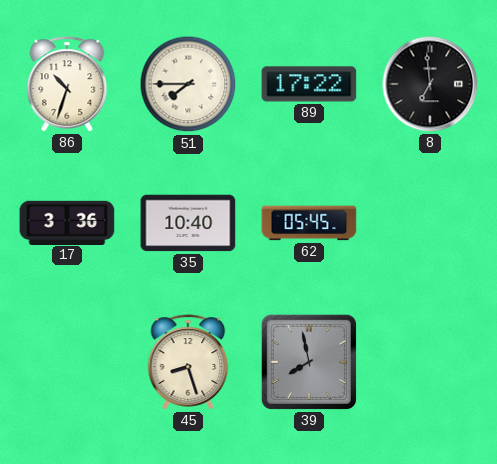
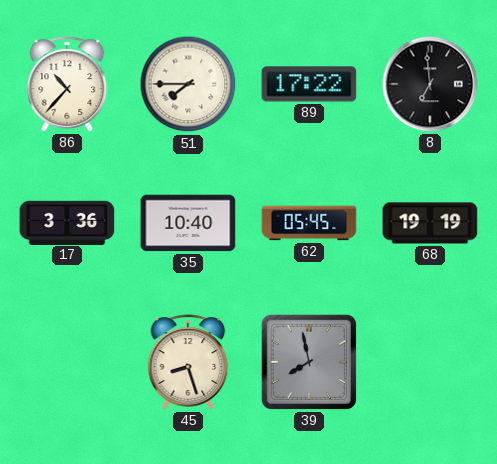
86: 10:33 -> 10:37
68: none -> 19:19
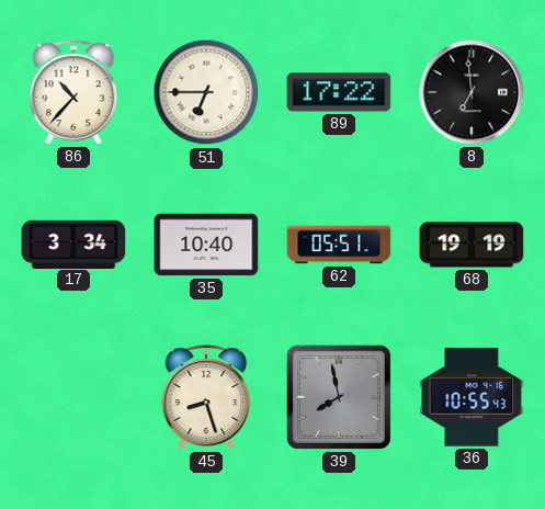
51: 7:45 -> 6:45
17: 3:36 -> 3:34
62: 05:45 -> 05:51
36: none -> 10:55
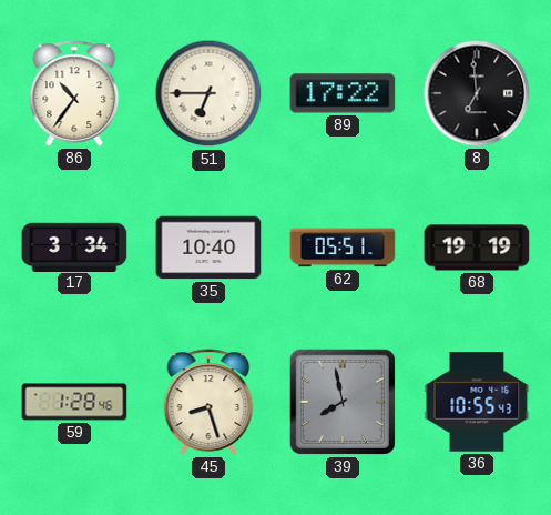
86: 10:37 -> 10:36
59: none -> 1:28
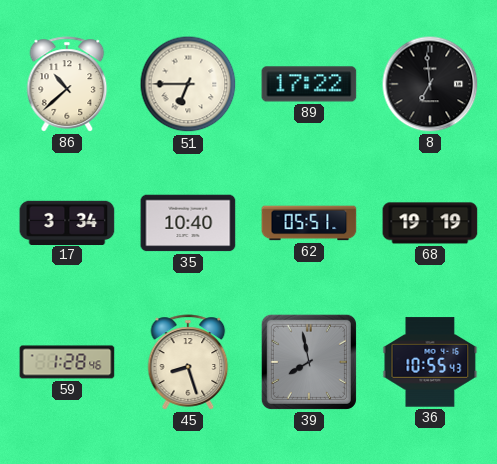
86: 10:36 -> 10:38
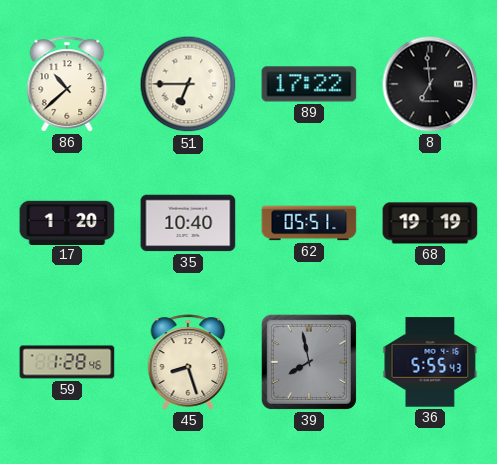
17: 3:34 -> 1:20
36: 10:55 -> 5:55
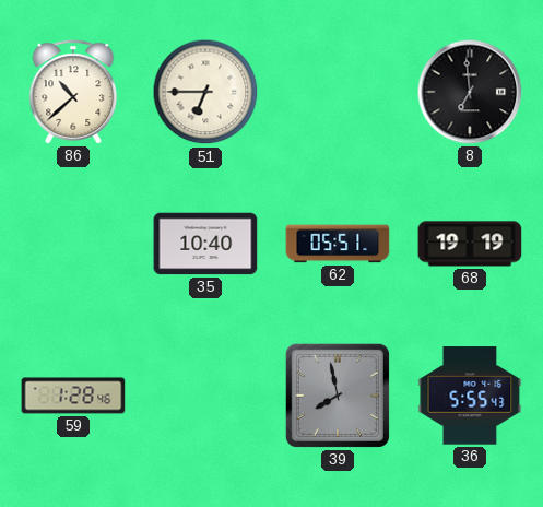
89: 17:22 -> none
17: 1:20 -> none
45: 8:27 -> none
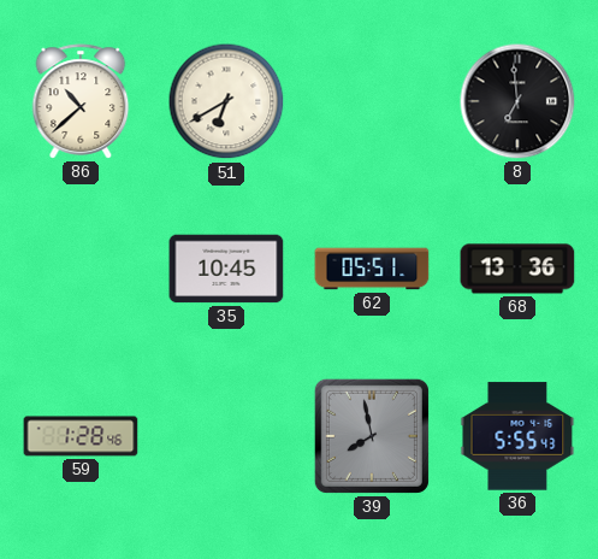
51: 6:45 -> 6:40
35: 10:40 -> 10:45
68: 19:19 -> 13:36
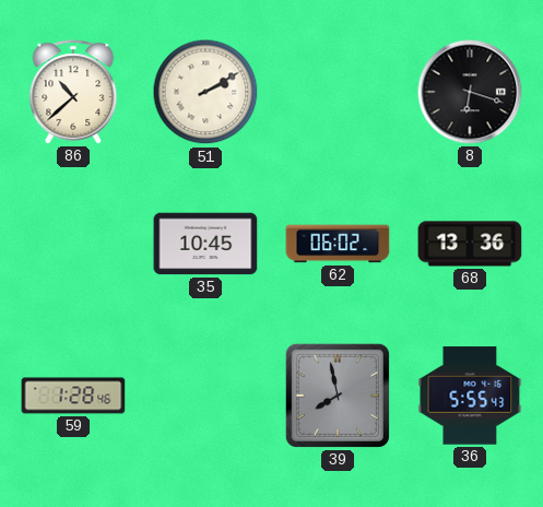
51: 6:40 -> 2:10
8: 6:59 -> 6:18
62: 05:51 -> 06:02
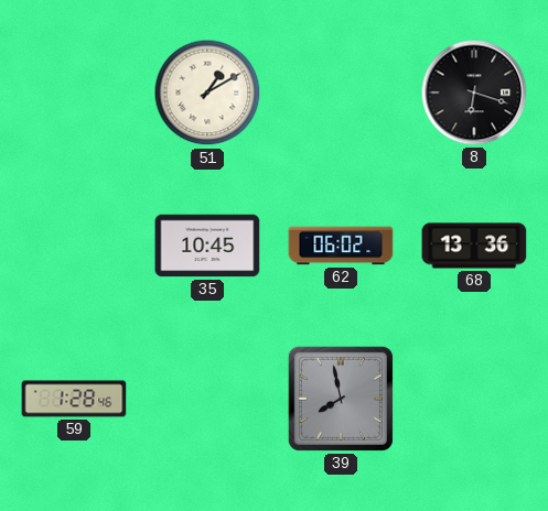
86: 10:38 -> none
51: 2:10 -> 1:10
36: 5:55 -> none
